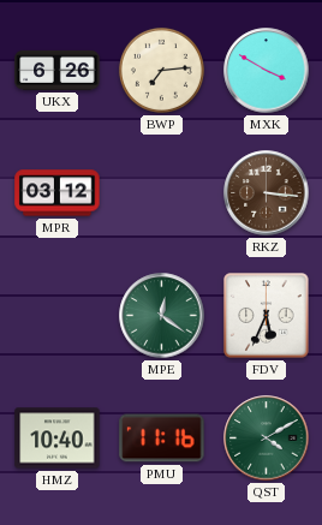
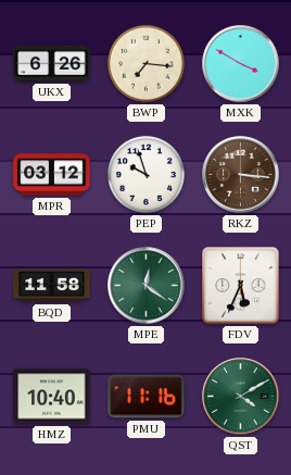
BWP: 7:14 -> 7:16
PEP: none -> 9:57
BQD: none -> 11:58
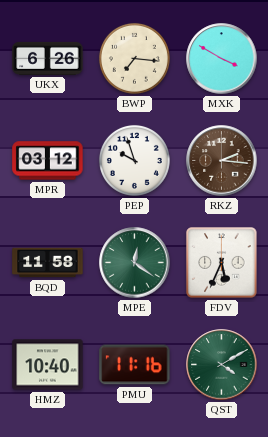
RKZ: 3:16 -> 2:16
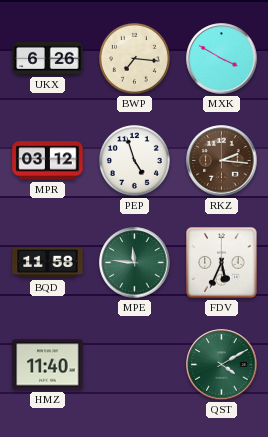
PEP: 9:57 -> 4:57
MPE: 12:21 -> 11:46
HMZ: 10:40 -> 11:40
PMU: 11:16 -> none
